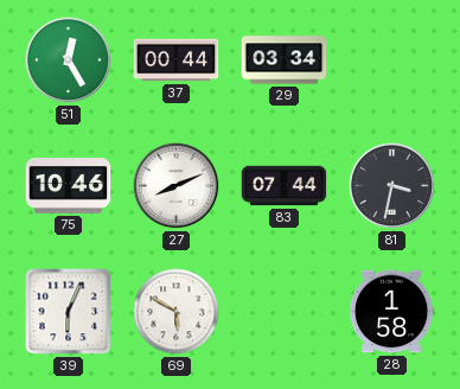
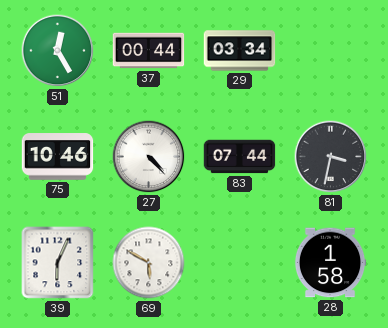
27: 8:11 -> 4:23
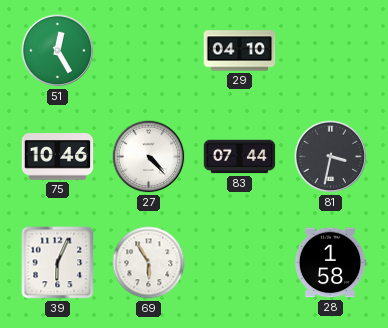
37: 00:44 -> none
29: 03:34 -> 04:10
69: 5:50 -> 5:55
